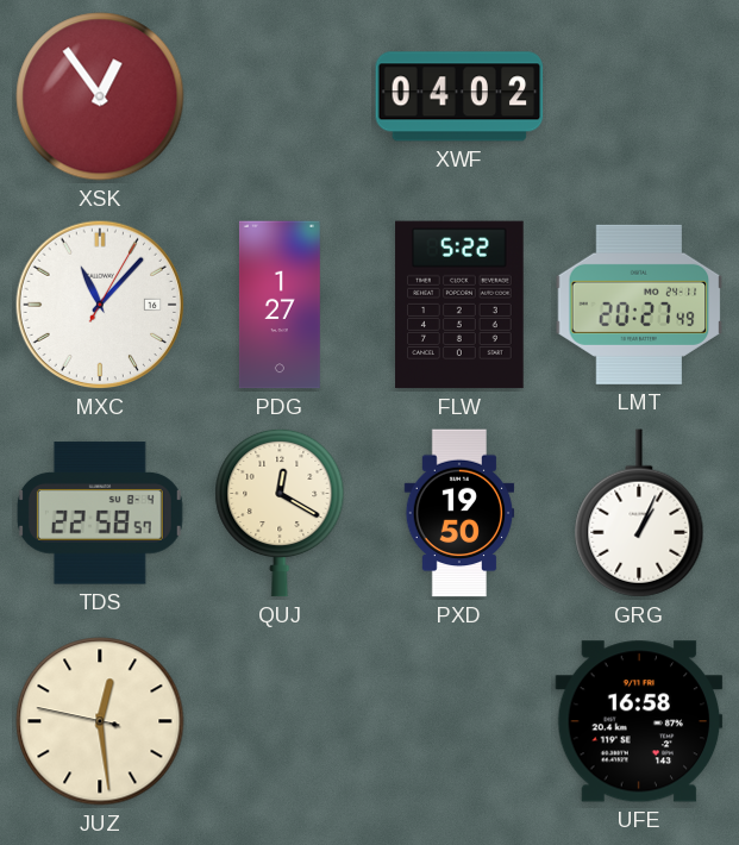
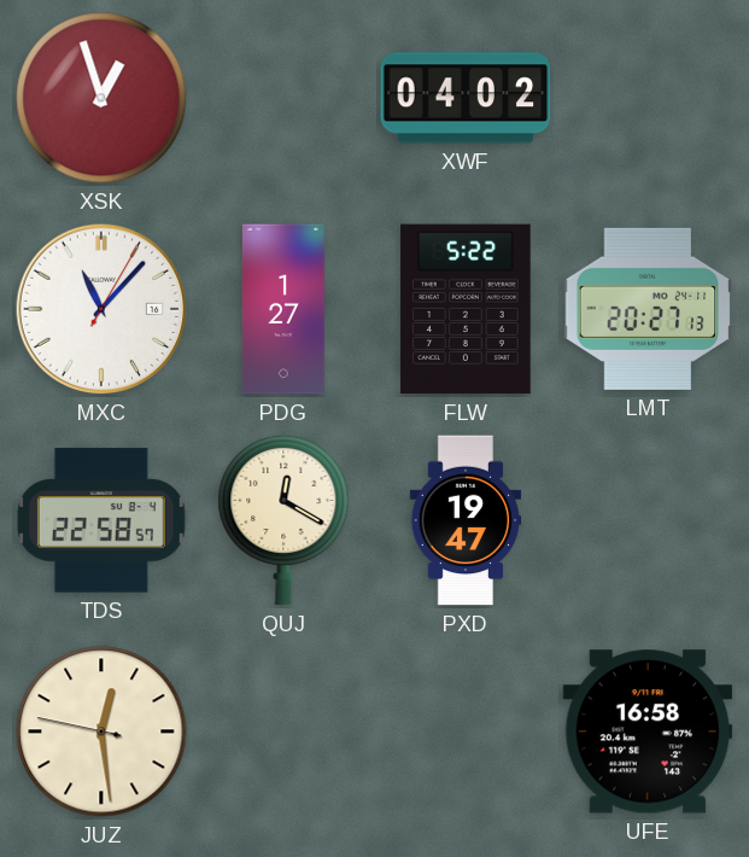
XSK: 12:54 -> 12:57
LMT: 20:27:49 -> 20:27:13
PXD: 19:50 -> 19:47
GRG: 1:04 -> none
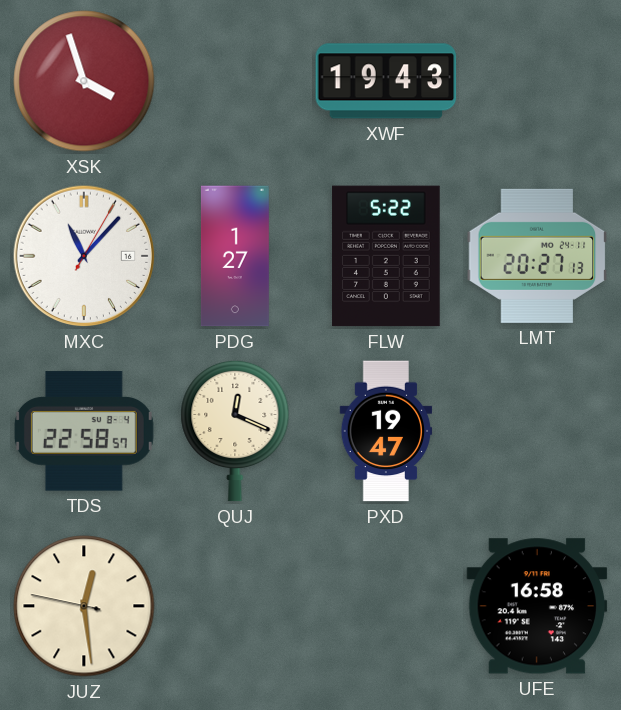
XSK: 12:57 -> 3:57
XWF: 04:02 -> 19:43
QUJ: 12:20 -> 12:19
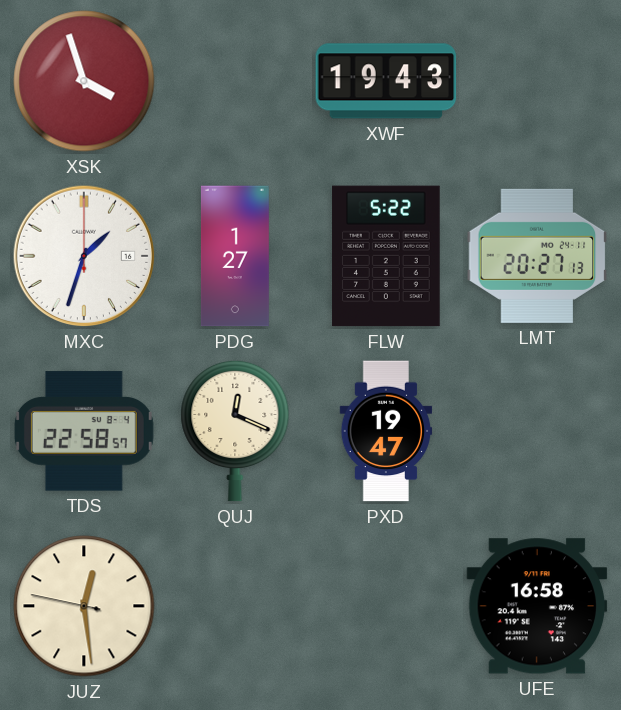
MXC: 11:07 -> 1:33
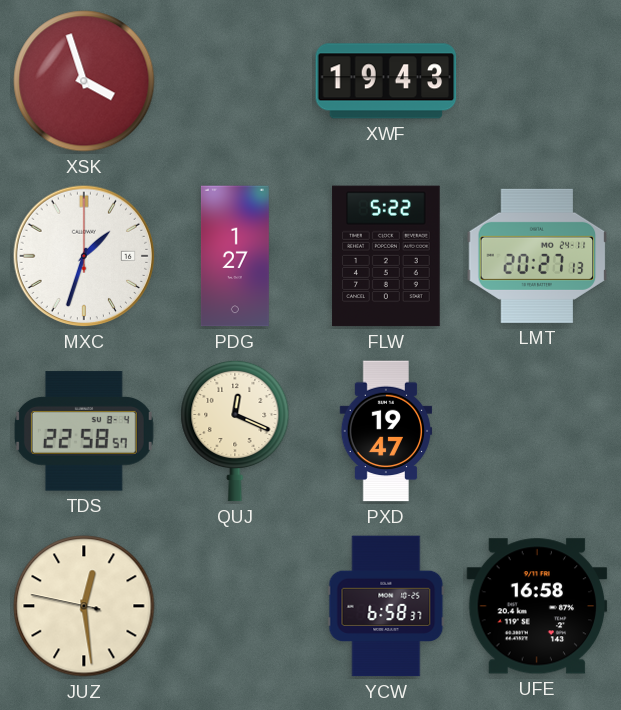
YCW: none -> 6:58
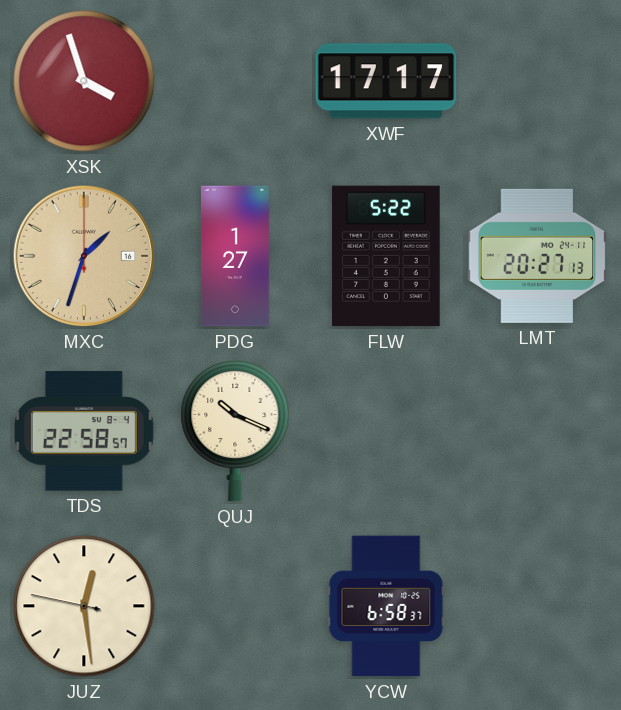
XWF: 19:43 -> 17:17
MXC dial: white -> champagne
QUJ: 12:19 -> 10:19
PXD: 19:47 -> none
UFE: 16:58 -> none
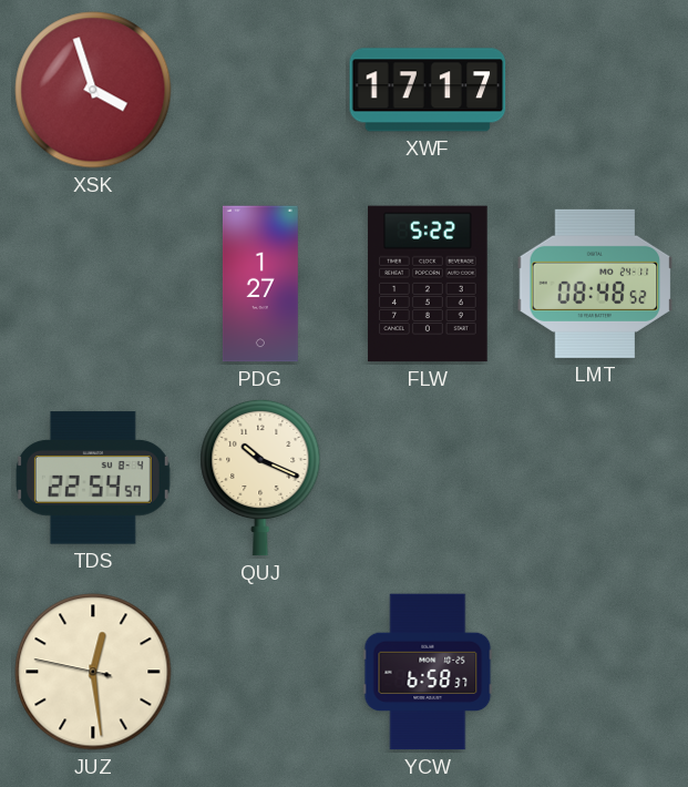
MXC: 1:33 -> none
LMT: 20:27 -> 08:48
TDS: 22:58 -> 22:54
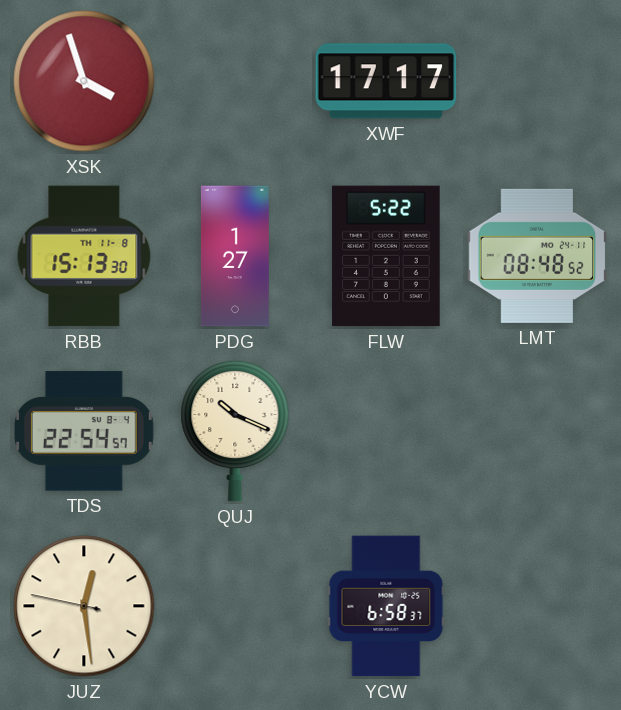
RBB: none -> 15:13
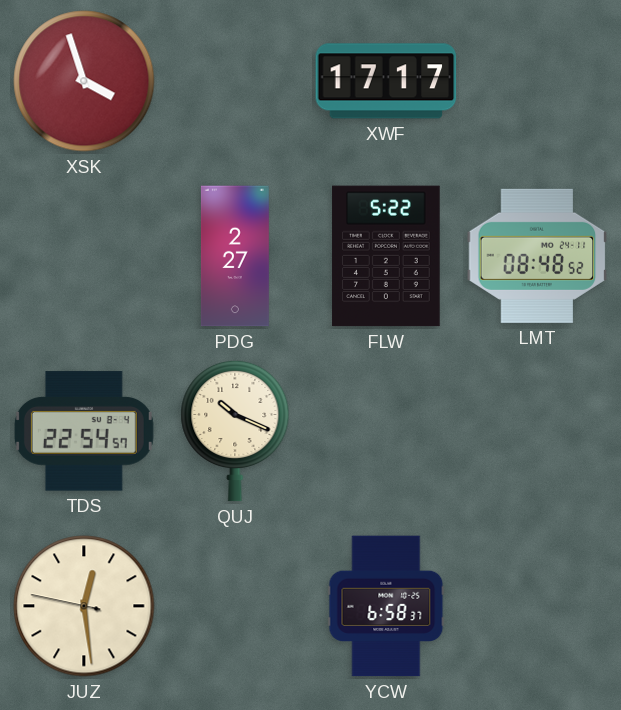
RBB: 15:13 -> none
PDG: 1:27 -> 2:27
